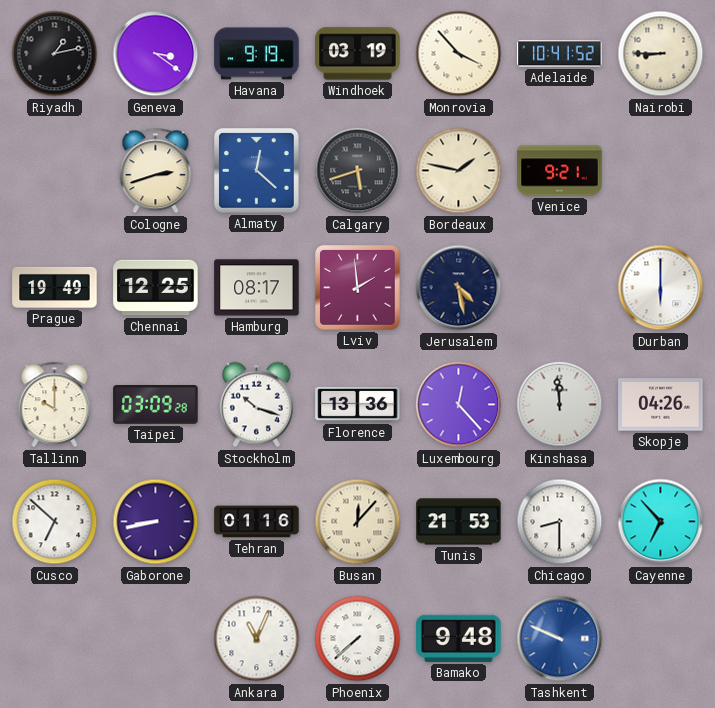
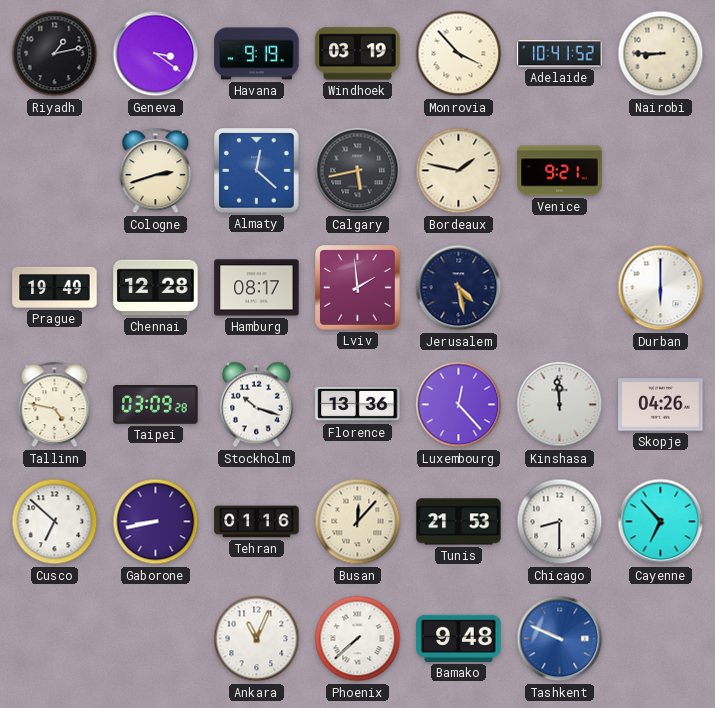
Calgary: 5:42 -> 5:43
Chennai: 12:25 -> 12:28
Tallinn: 10:00 -> 4:47
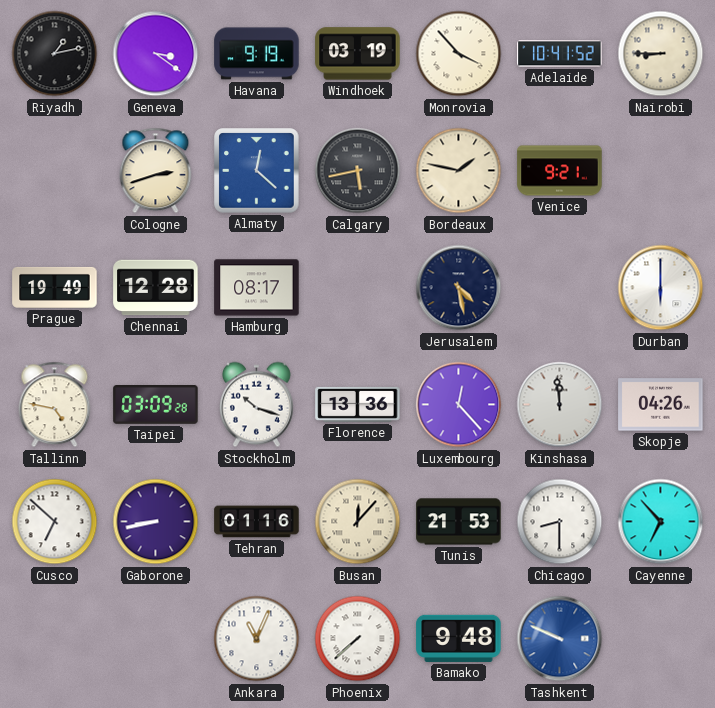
Lviv: 1:59 -> none
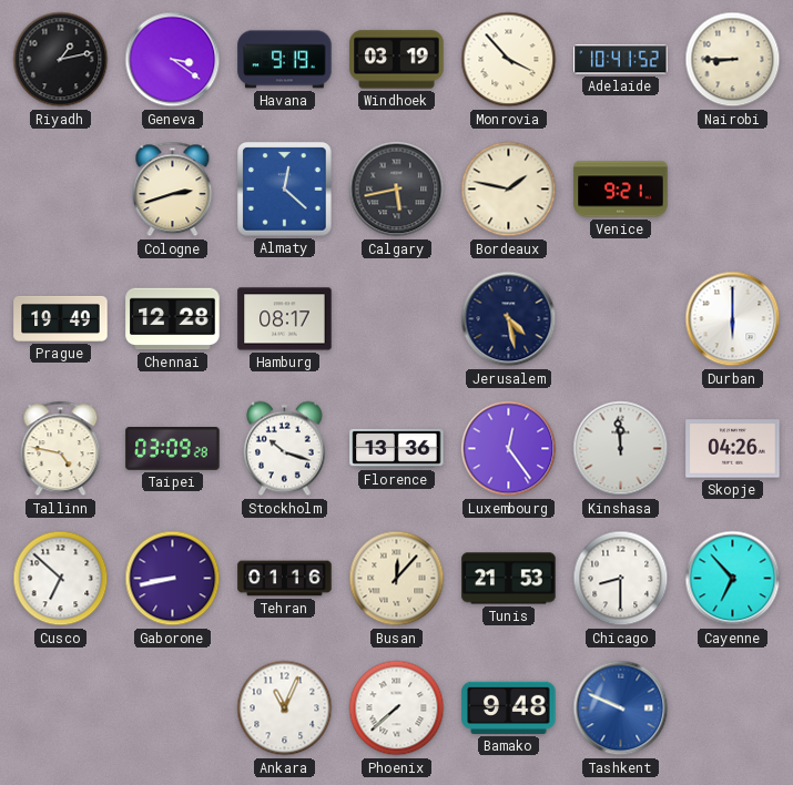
Luxembourg: 12:23 -> 12:24
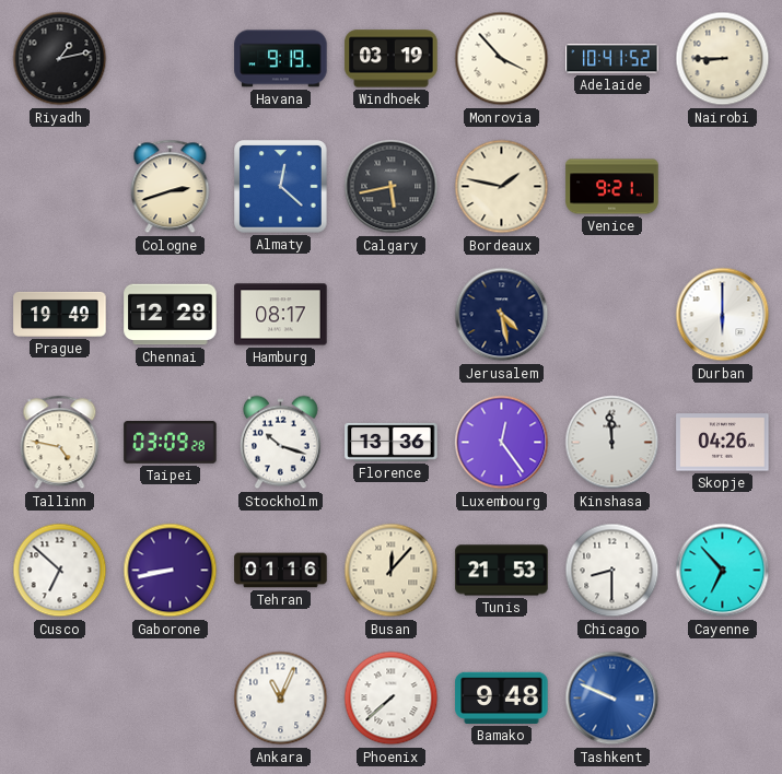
Geneva: 3:21 -> none
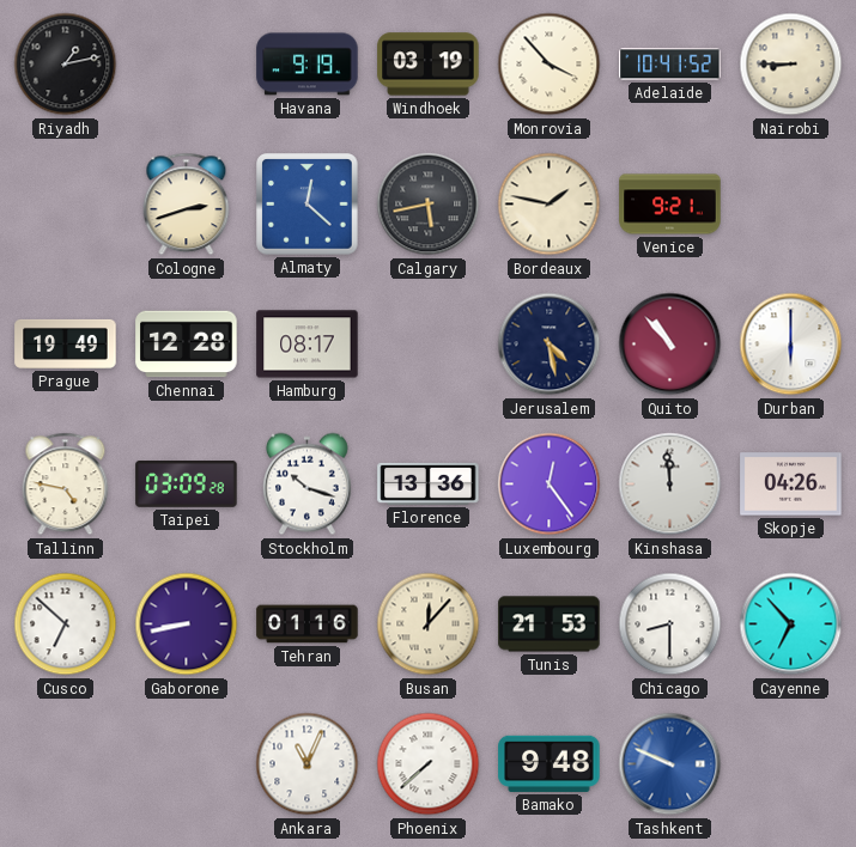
Quito: none -> 10:53
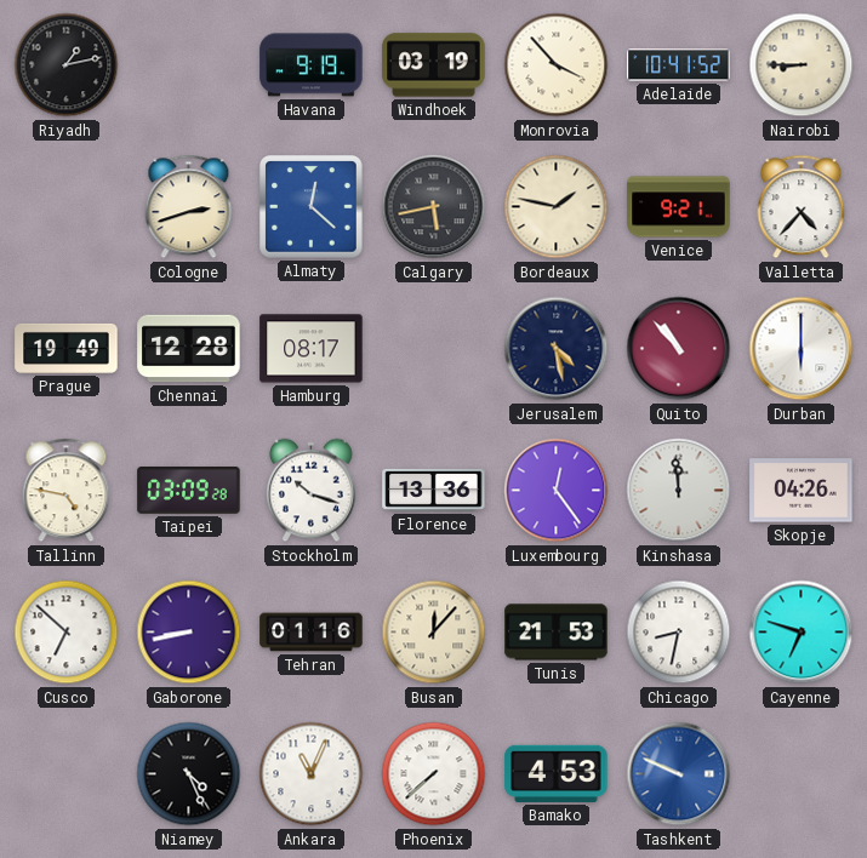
Valletta: none -> 4:37
Chicago: 8:30 -> 8:32
Cayenne: 6:53 -> 6:48
Niamey: none -> 4:26
Bamako: 9:48 -> 4:53
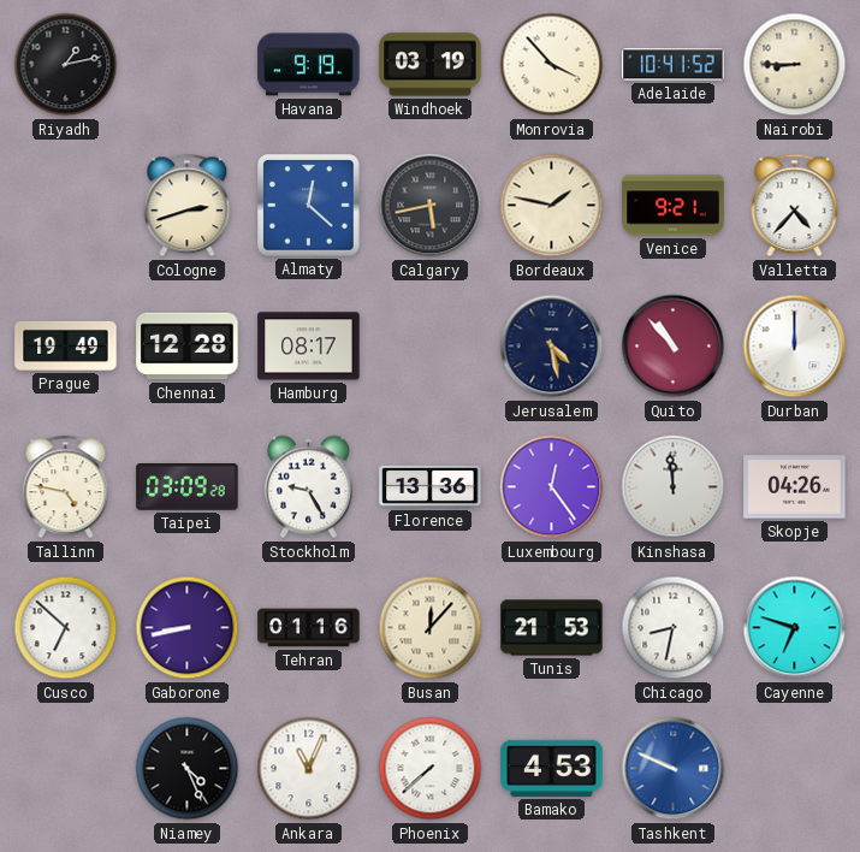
Durban: 6:00 -> 12:00
Stockholm: 10:18 -> 9:25
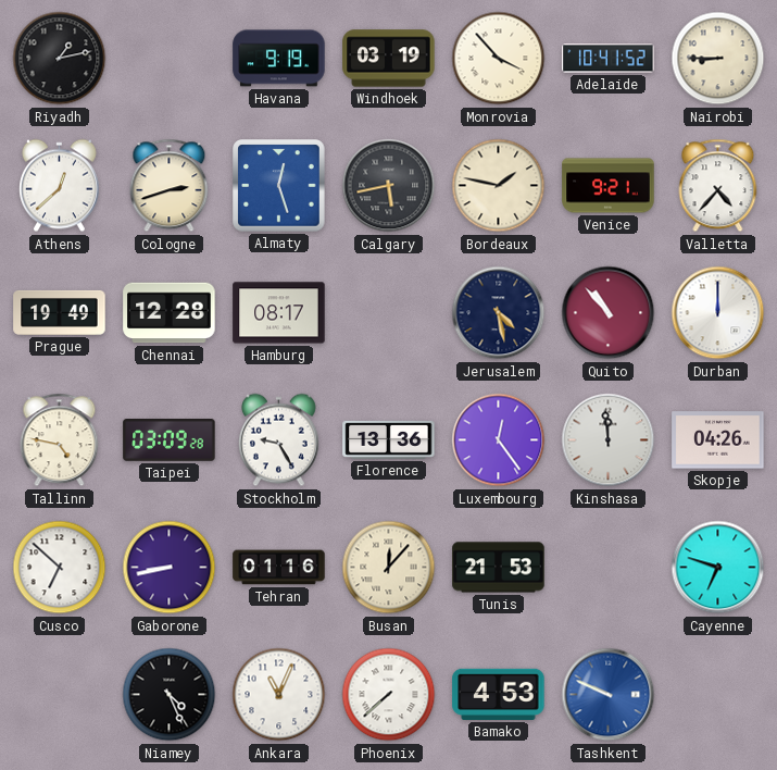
Athens: none -> 12:38
Almaty: 12:22 -> 12:27
Chicago: 8:32 -> none
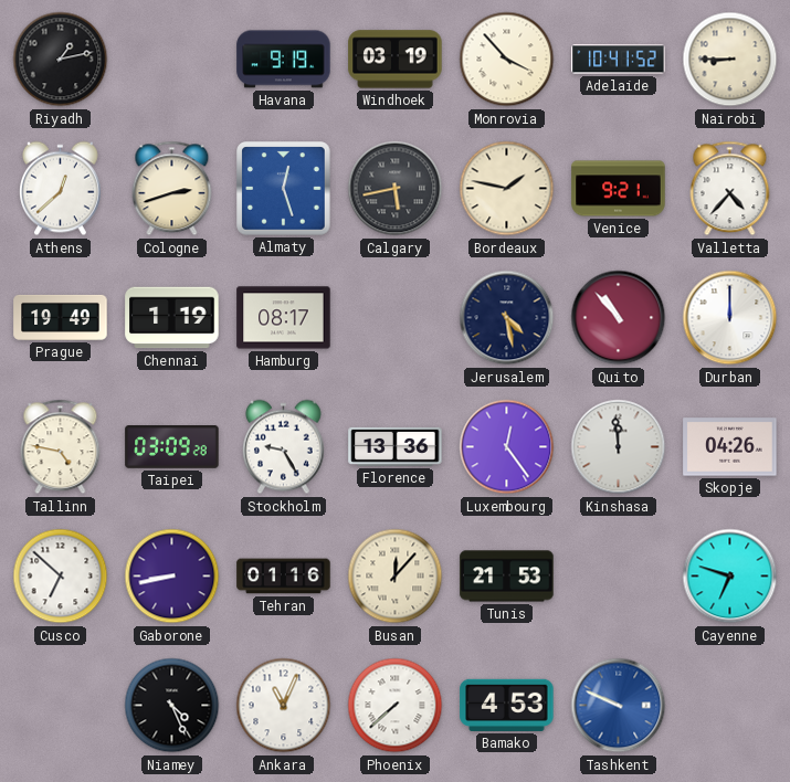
Chennai: 12:28 -> 1:19
